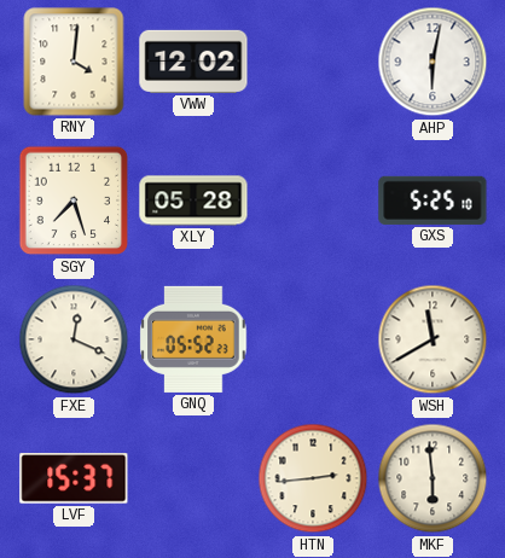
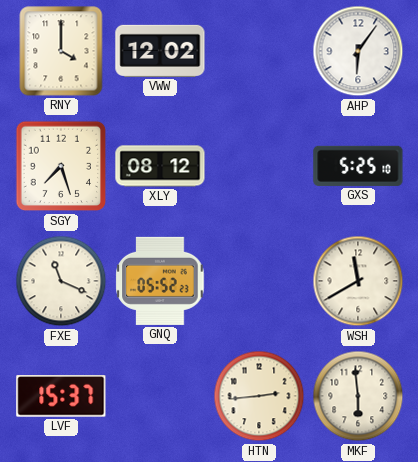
RNY: 4:01 -> 4:00
AHP: 6:02 -> 6:06
XLY: 05:28 -> 08:12
FXE: 12:19 -> 11:19
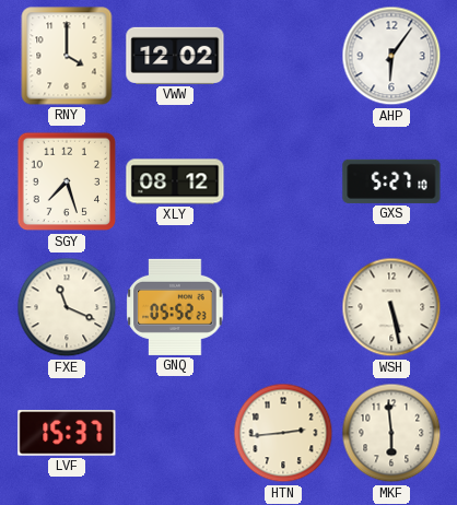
GXS: 5:25 -> 5:27
WSH: 11:40 -> 5:28
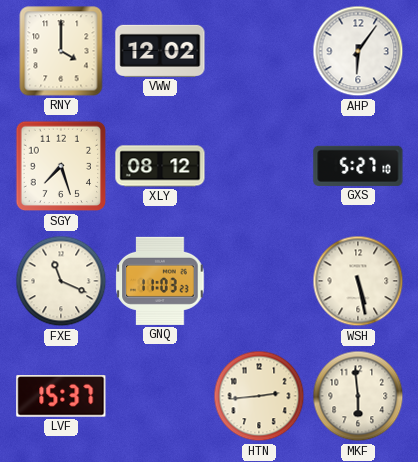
GNQ: 05:52 -> 11:03
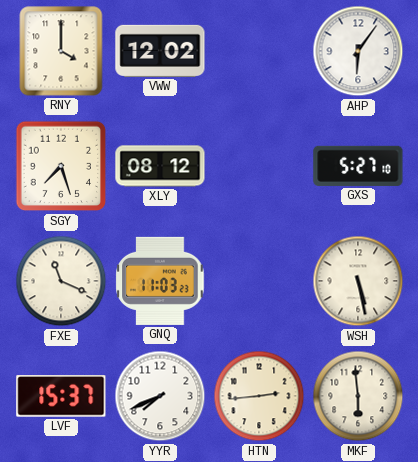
YYR: none -> 7:41
